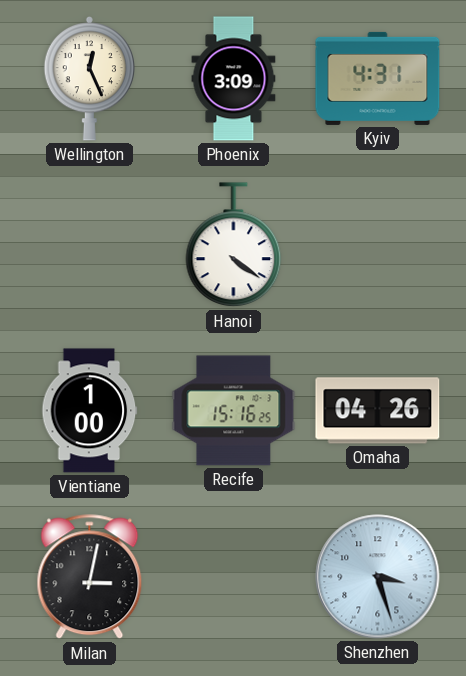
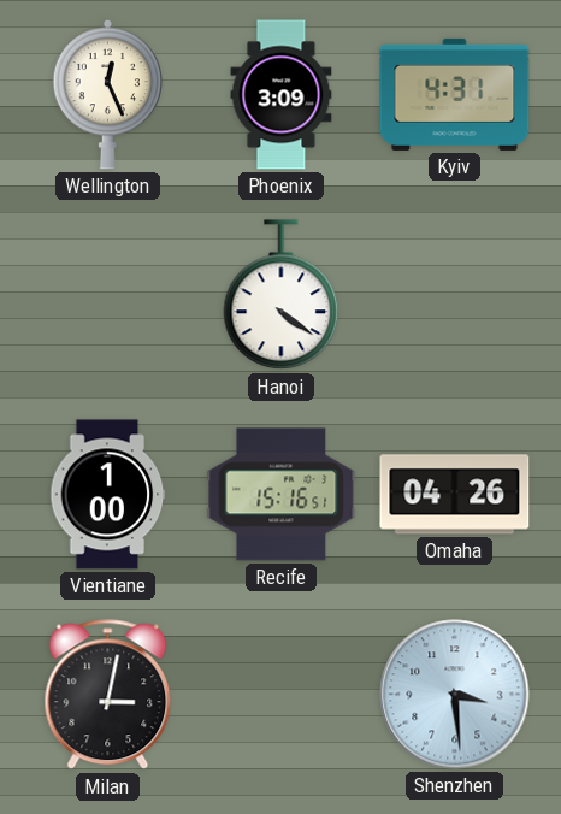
Recife: 15:16:25 -> 15:16:51
Shenzhen: 3:27 -> 3:29
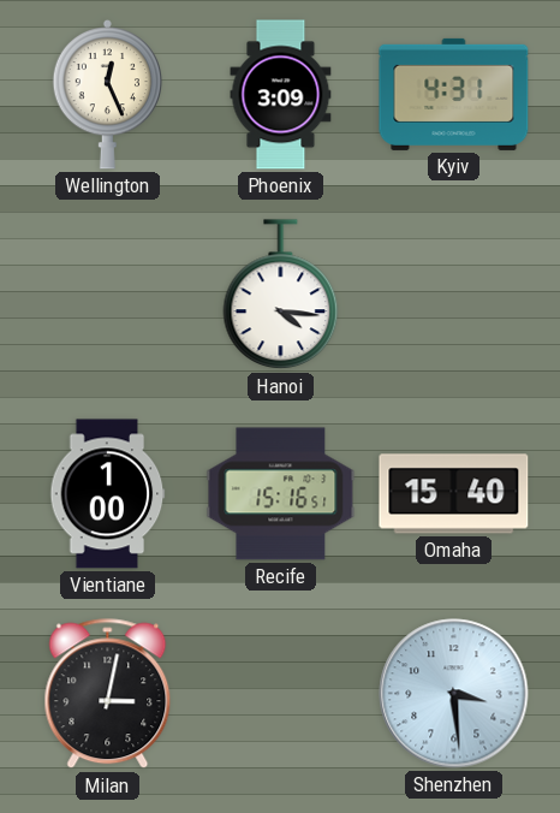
Hanoi: 4:21 -> 4:16
Omaha: 04:26 -> 15:40
